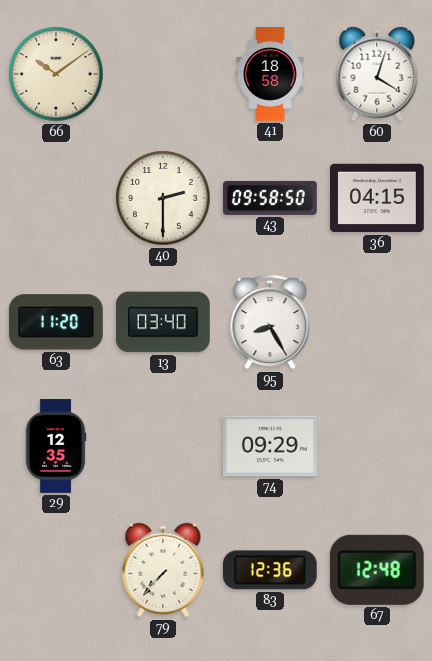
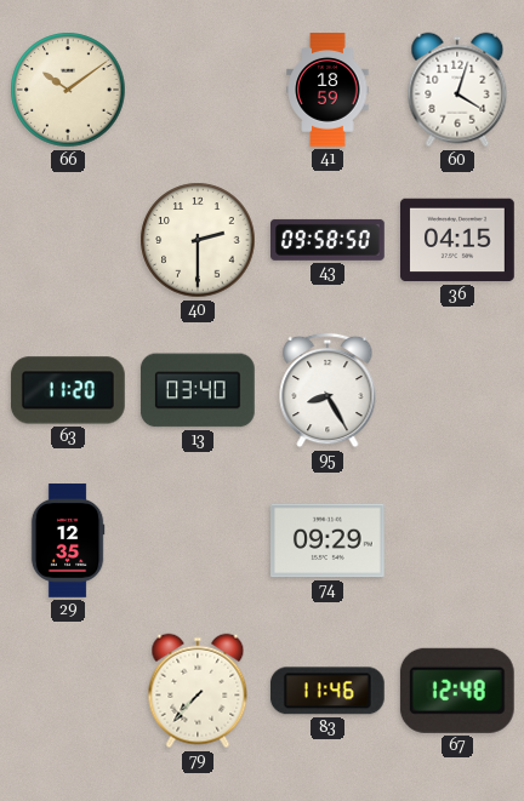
41: 18:58 -> 18:59
83: 12:36 -> 11:46
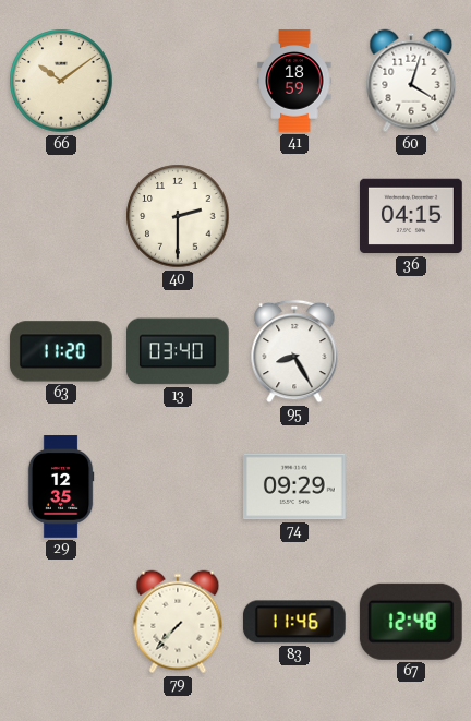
43: 09:58 -> none
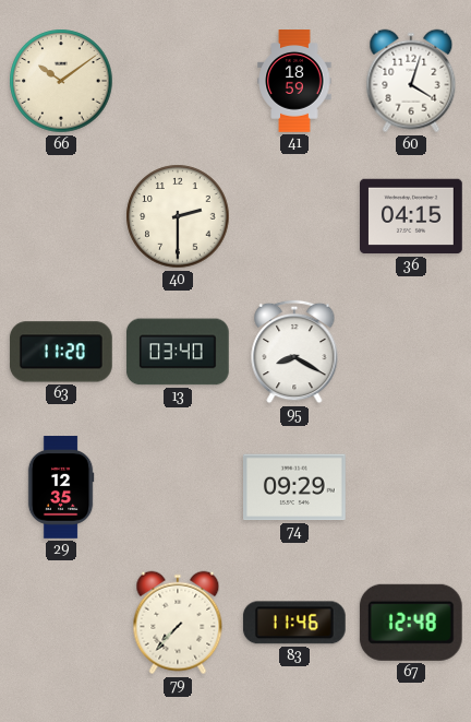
95: 8:25 -> 8:20
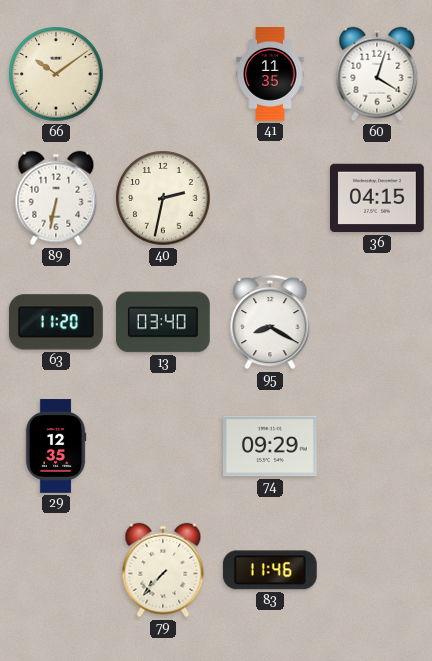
41: 18:59 -> 11:35
89: none -> 6:32
40: 2:30 -> 2:32
67: 12:48 -> none
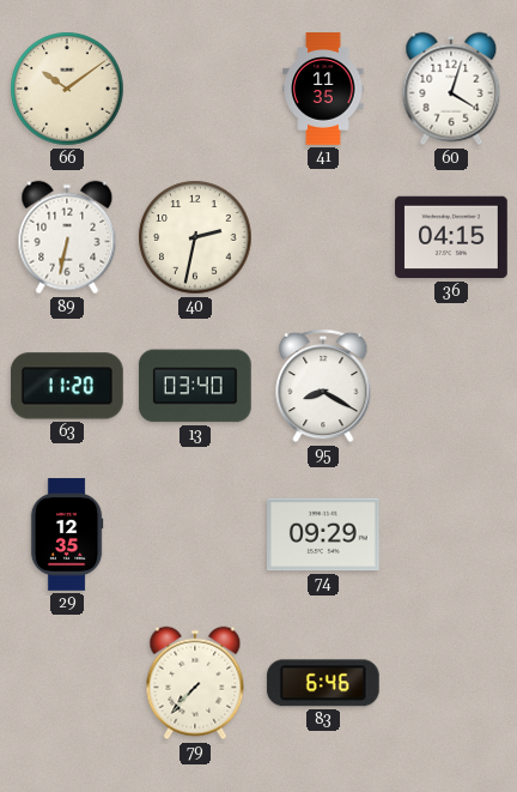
83: 11:46 -> 6:46
